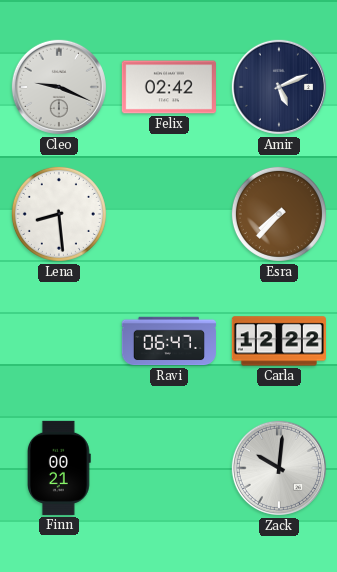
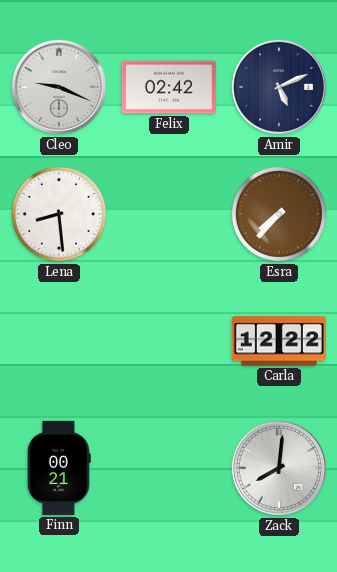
Ravi: 06:47 -> none
Zack: 10:01 -> 8:01
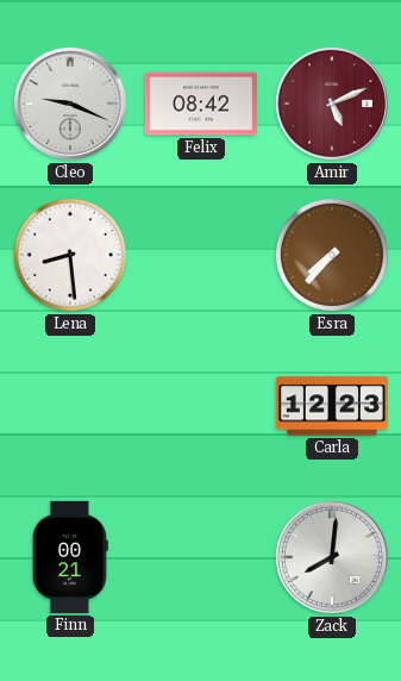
Felix: 02:42 -> 08:42
Amir dial: navy -> burgundy
Carla: 12:22 -> 12:23
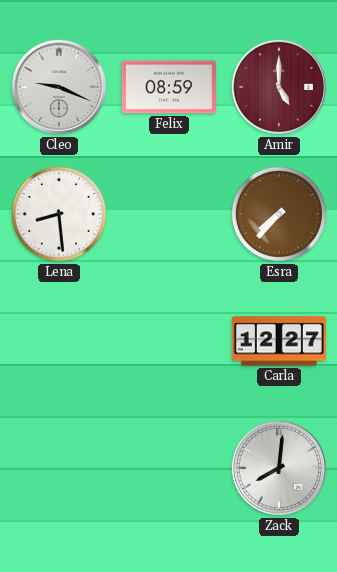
Felix: 08:42 -> 08:59
Amir: 5:11 -> 5:00
Carla: 12:23 -> 12:27
Finn: 00:21 -> none
